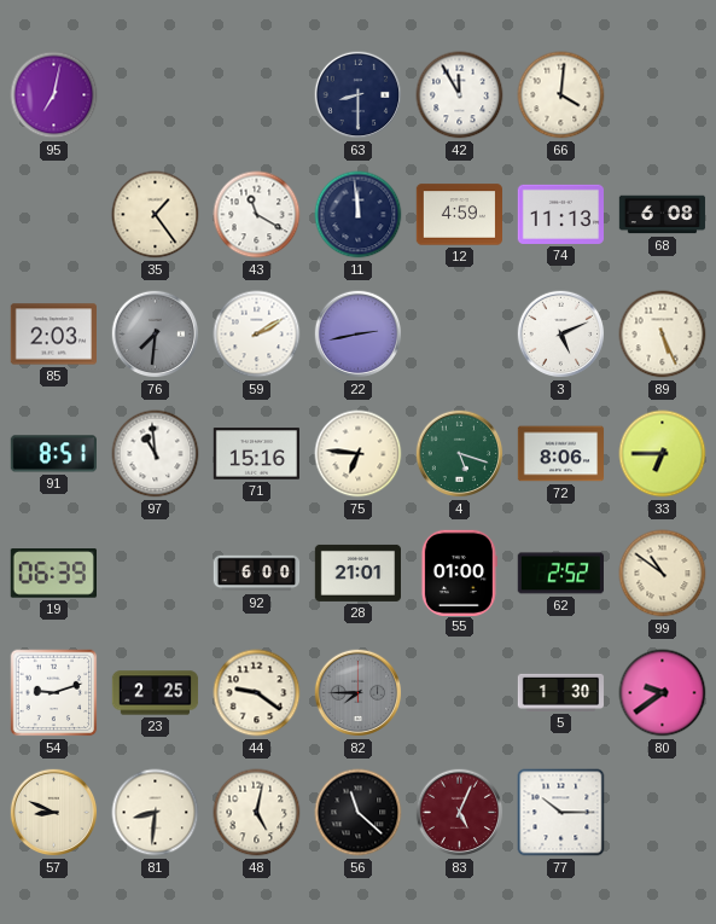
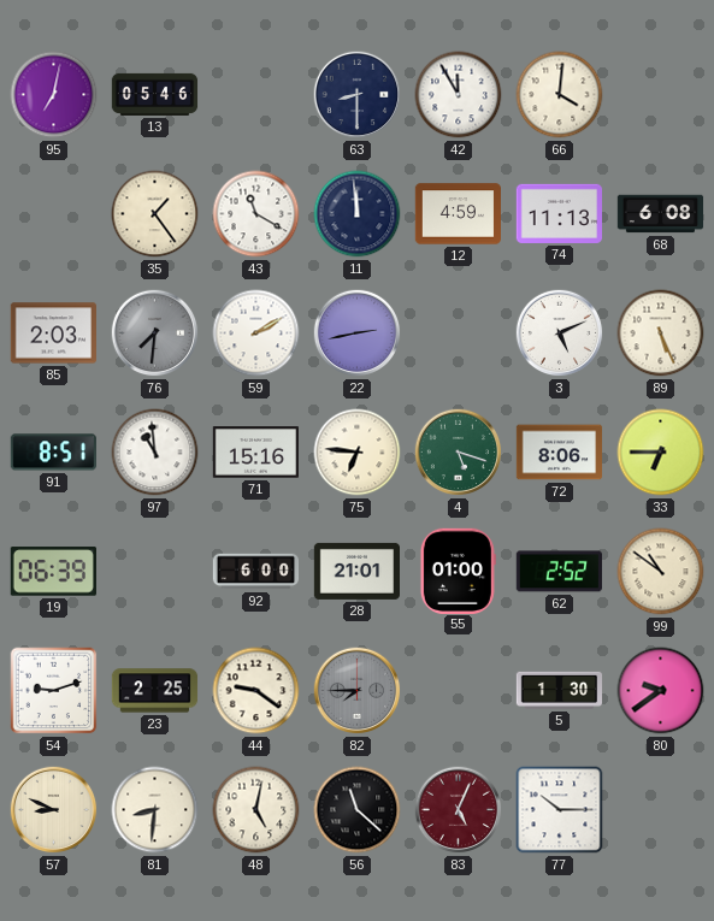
13: none -> 05:46
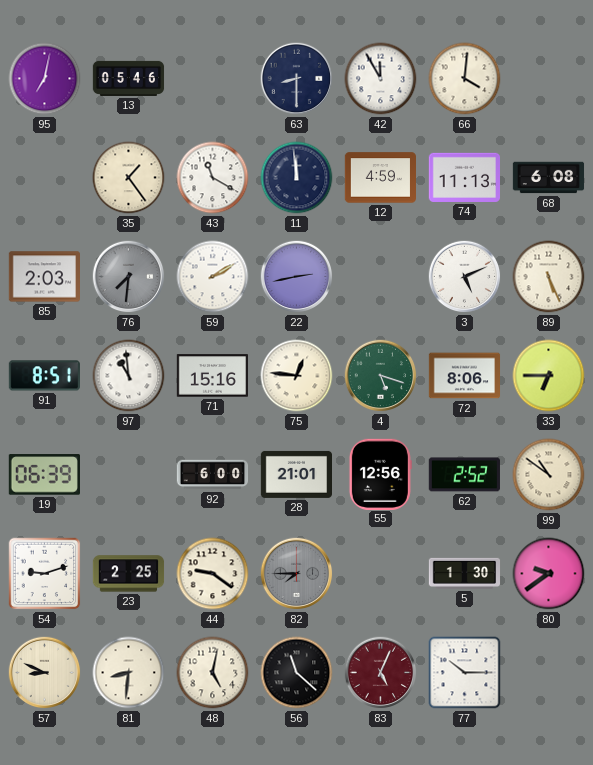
75: 6:46 -> 12:46
55: 01:00 -> 12:56
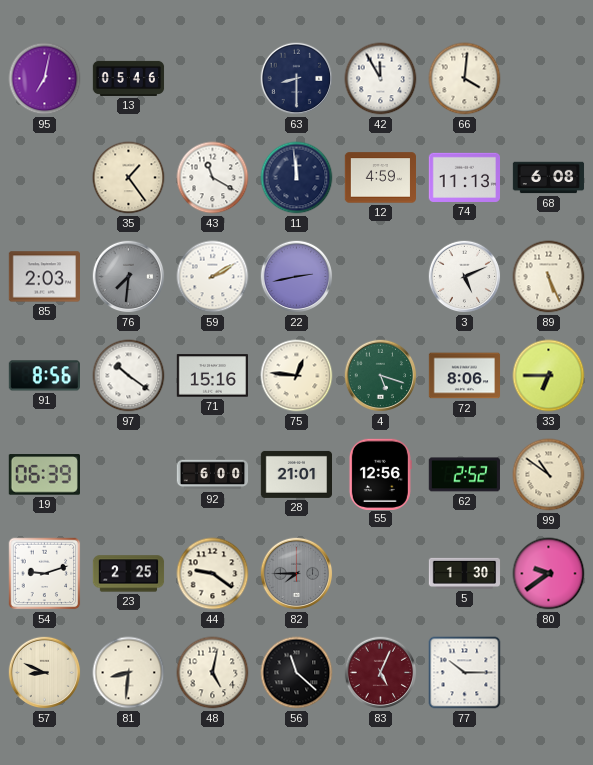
91: 8:51 -> 8:56
97: 10:59 -> 10:21
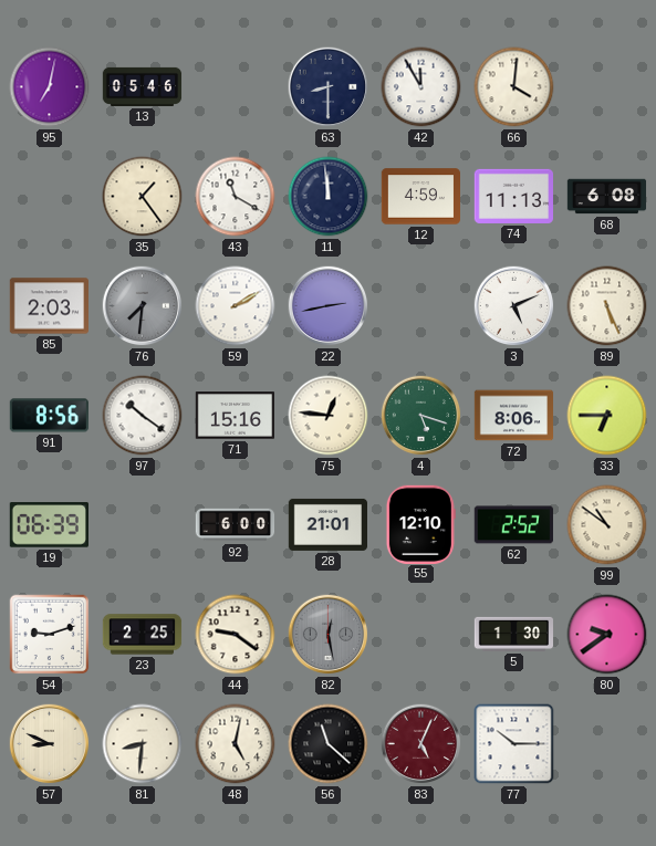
55: 12:56 -> 12:10
82: 7:45 -> 12:28
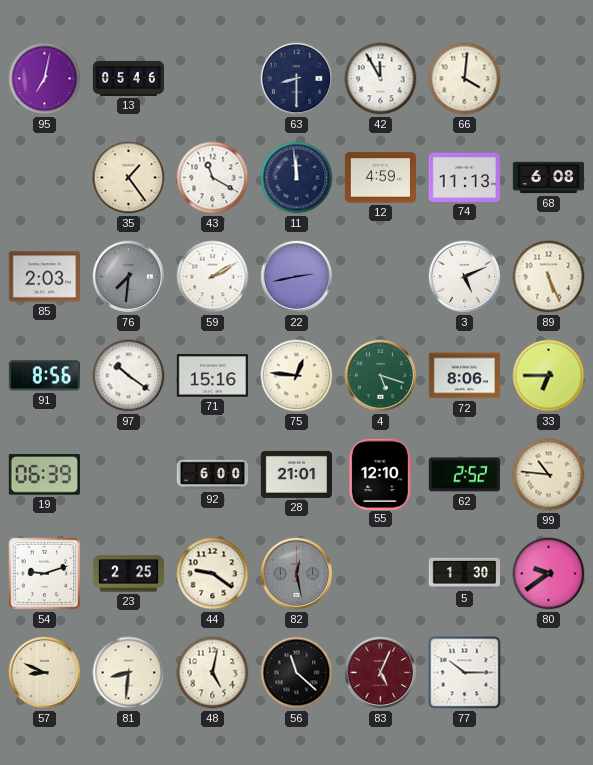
99: 10:51 -> 10:46
